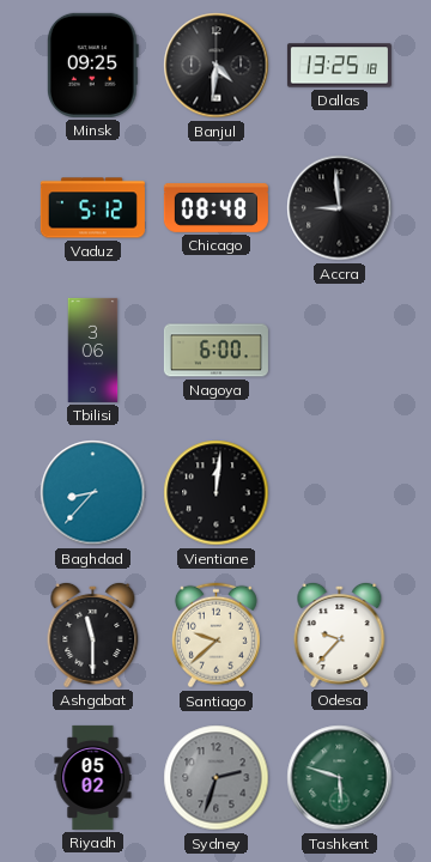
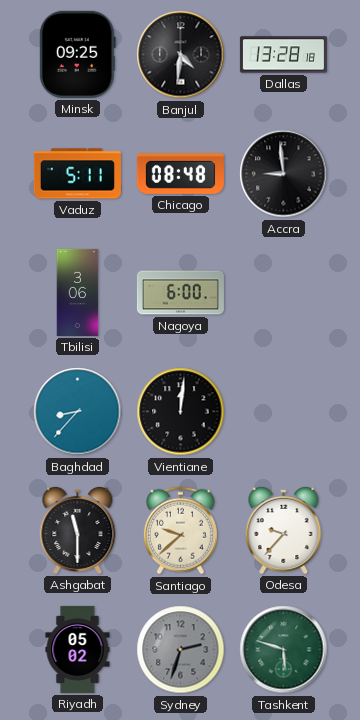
Dallas: 13:25 -> 13:28
Vaduz: 5:12 -> 5:11
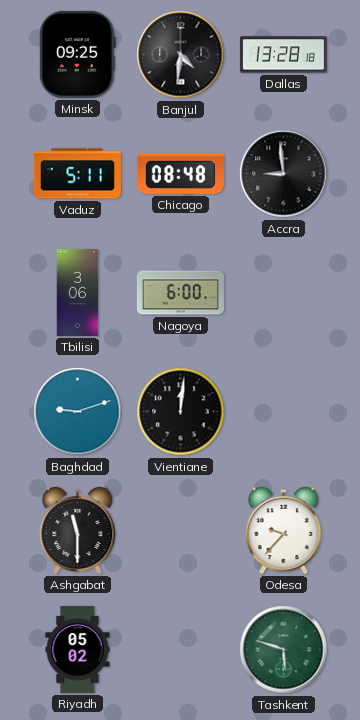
Baghdad: 8:37 -> 9:12
Santiago: 9:38 -> none
Sydney: 2:33 -> none
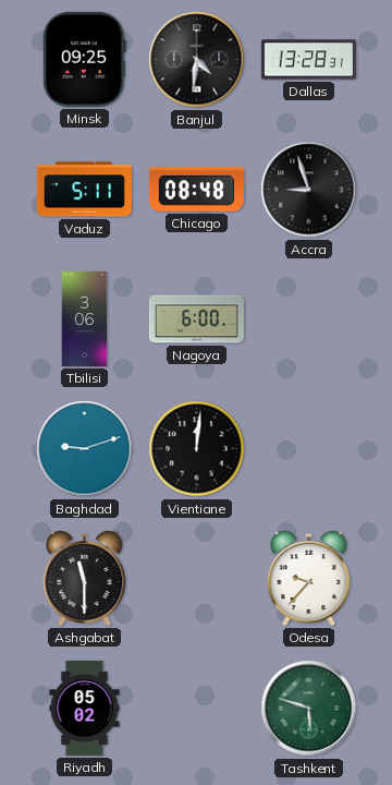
Dallas: 13:28:18 -> 13:28:31
Accra: 8:59 -> 8:57
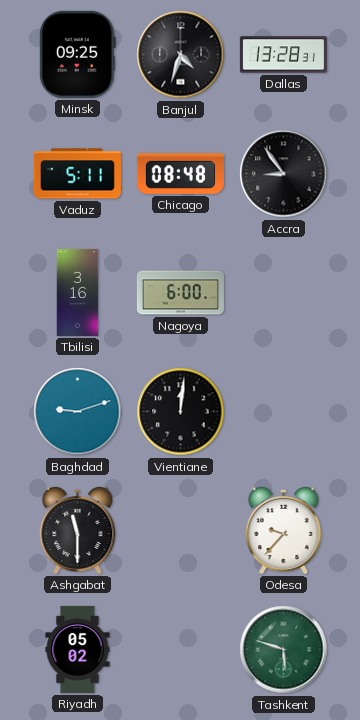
Banjul: 4:31 -> 4:33
Accra: 8:57 -> 8:54
Tbilisi: 3:06 -> 3:16
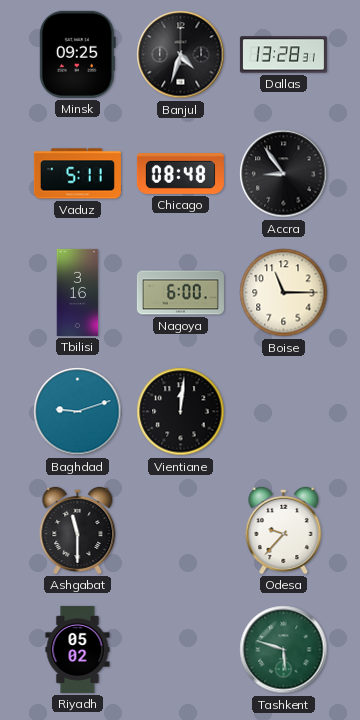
Boise: none -> 11:15
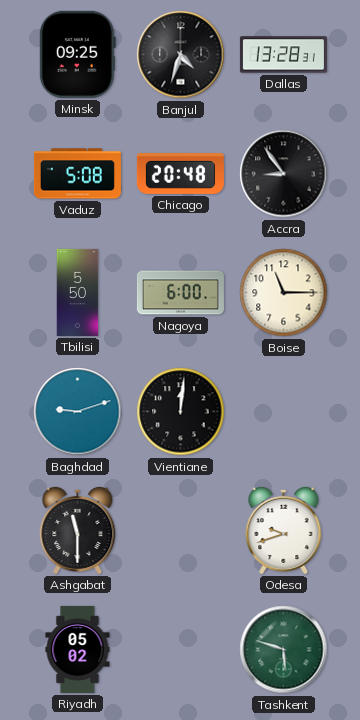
Vaduz: 5:11 -> 5:08
Chicago: 08:48 -> 20:48
Tbilisi: 3:16 -> 5:50
Odesa: 9:37 -> 9:42
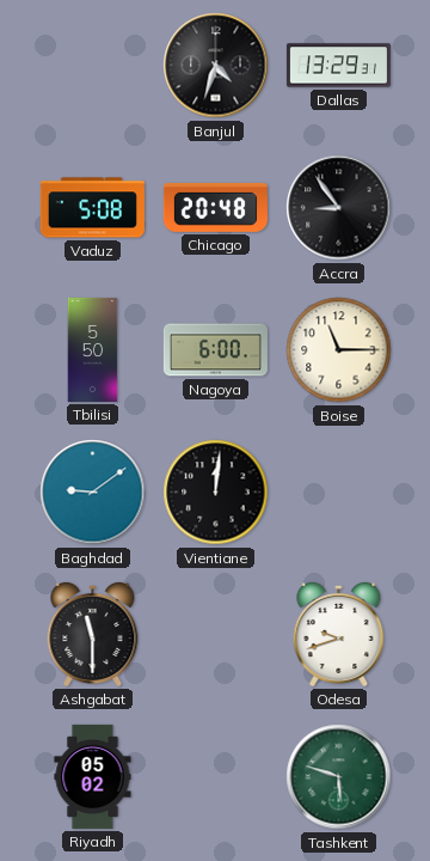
Minsk: 09:25 -> none
Dallas: 13:28 -> 13:29
Baghdad: 9:12 -> 9:09
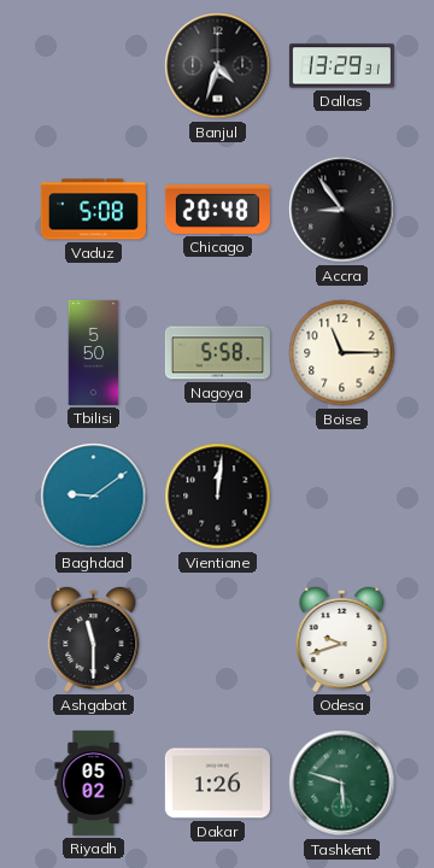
Nagoya: 6:00 -> 5:58
Dakar: none -> 1:26
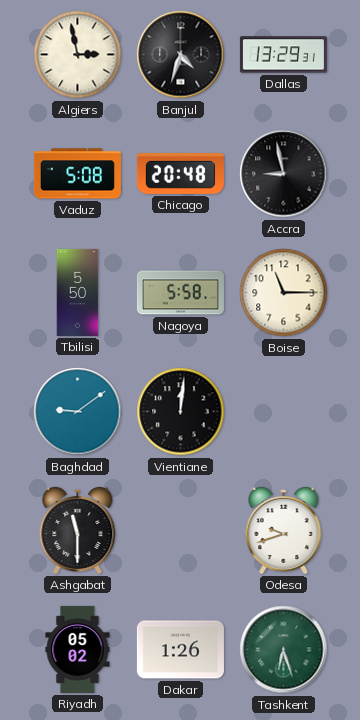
Algiers: none -> 2:58
Accra: 8:54 -> 8:58
Tashkent: 5:48 -> 6:27
